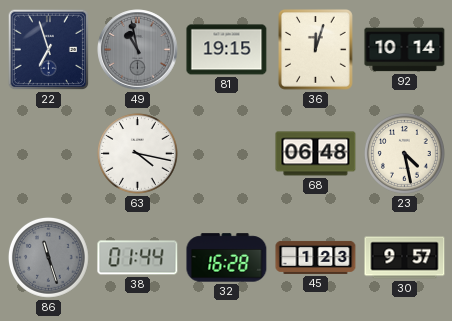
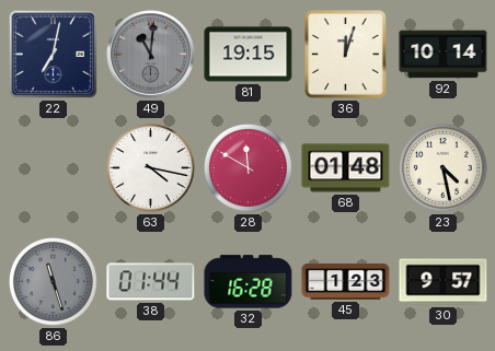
22: 6:57 -> 7:02
49: 10:58 -> 11:01
28: none -> 11:50
68: 06:48 -> 01:48
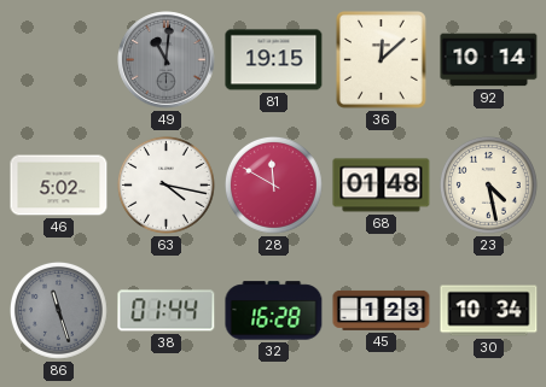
22: 7:02 -> none
36: 12:03 -> 12:08
46: none -> 5:02
30: 9:57 -> 10:34
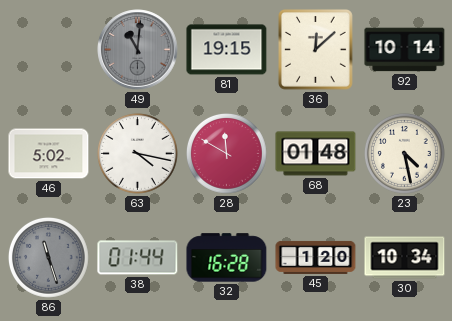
45: 1:23 -> 1:20
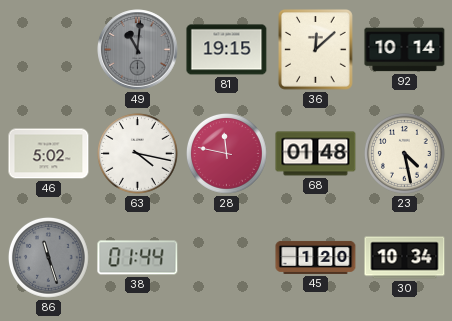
28: 11:50 -> 11:47
32: 16:28 -> none
